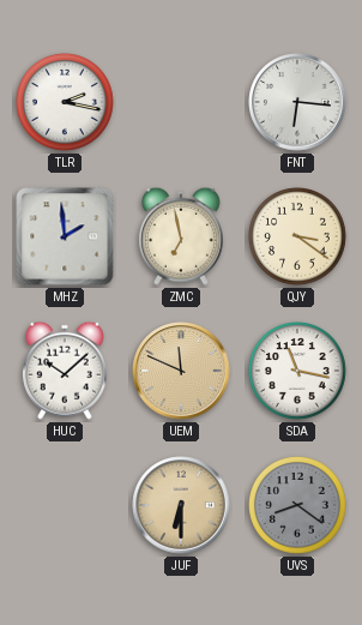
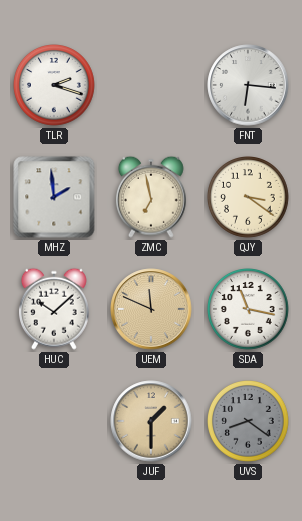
TLR: 2:17 -> 2:18
JUF: 6:30 -> 1:30
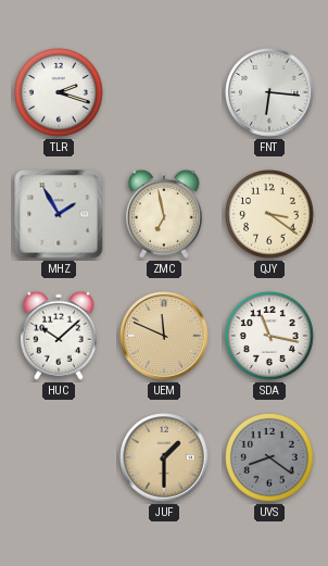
MHZ: 1:59 -> 1:55
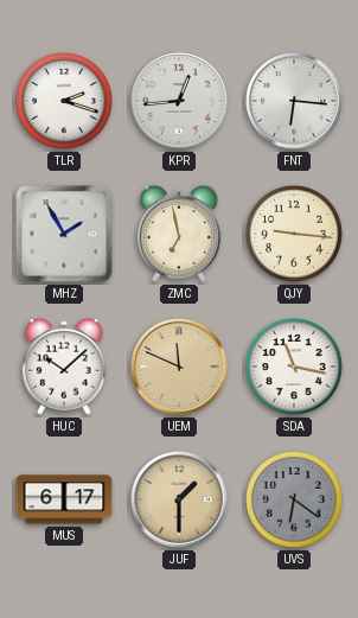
KPR: none -> 12:44
QJY: 3:21 -> 9:16
MUS: none -> 6:17
UVS: 8:21 -> 6:21
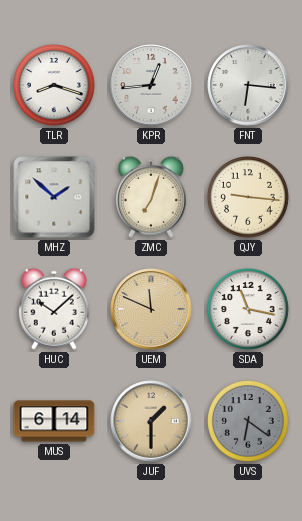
TLR: 2:18 -> 8:18
MHZ: 1:55 -> 1:52
ZMC: 6:58 -> 7:03
MUS: 6:17 -> 6:14
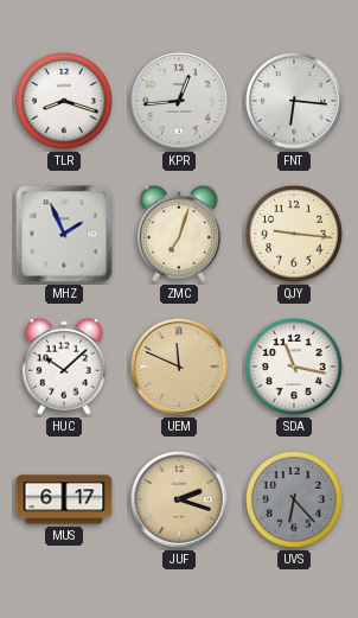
MHZ: 1:52 -> 1:56
MUS: 6:14 -> 6:17
JUF: 1:30 -> 2:18
UVS: 6:21 -> 6:23
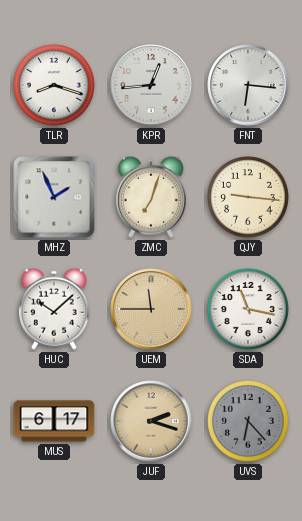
UEM: 11:49 -> 11:45
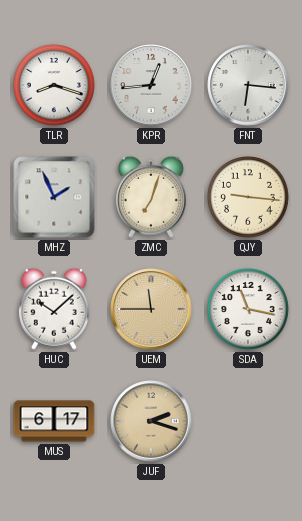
UVS: 6:23 -> none
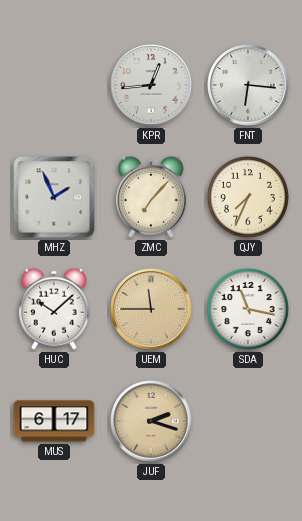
TLR: 8:18 -> none
ZMC: 7:03 -> 7:07
QJY: 9:16 -> 7:34
